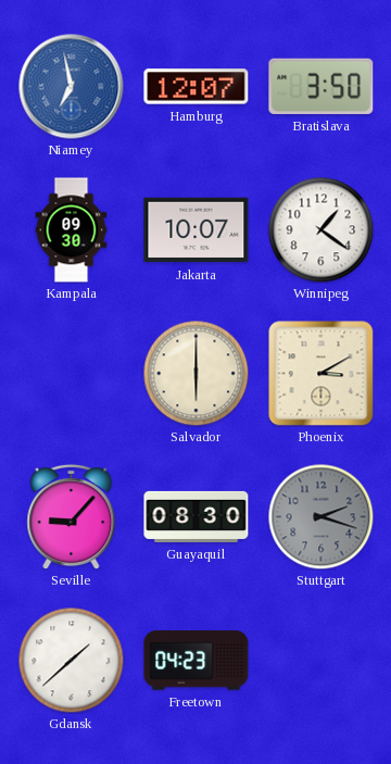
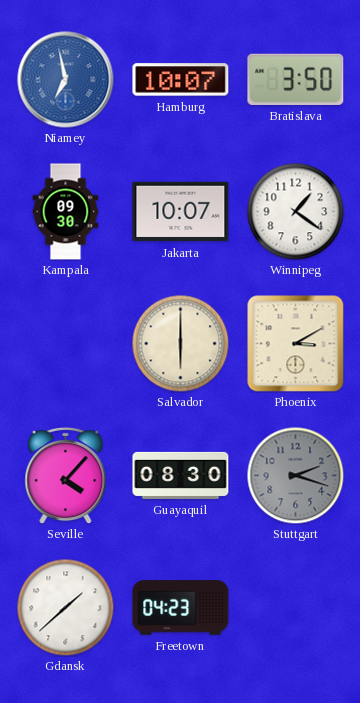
Hamburg: 12:07 -> 10:07
Seville: 9:07 -> 4:07
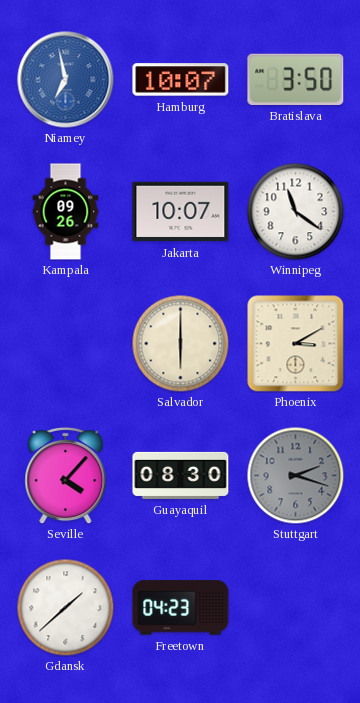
Kampala: 09:30 -> 09:26
Winnipeg: 1:21 -> 11:21
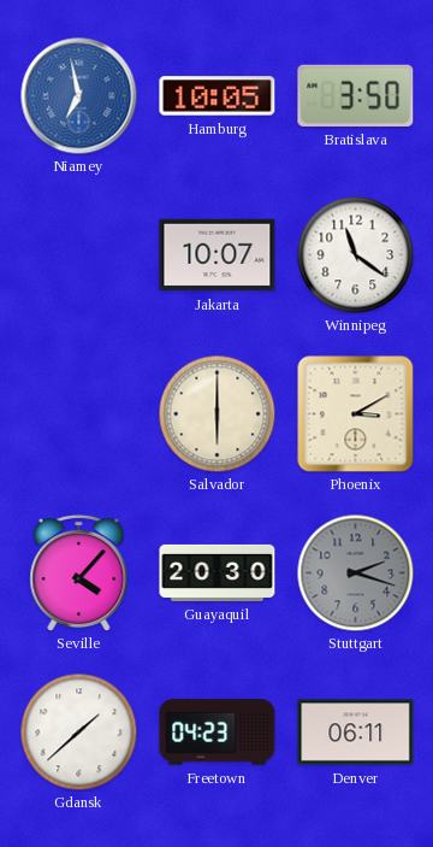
Hamburg: 10:07 -> 10:05
Kampala: 09:26 -> none
Guayaquil: 08:30 -> 20:30
Denver: none -> 06:11
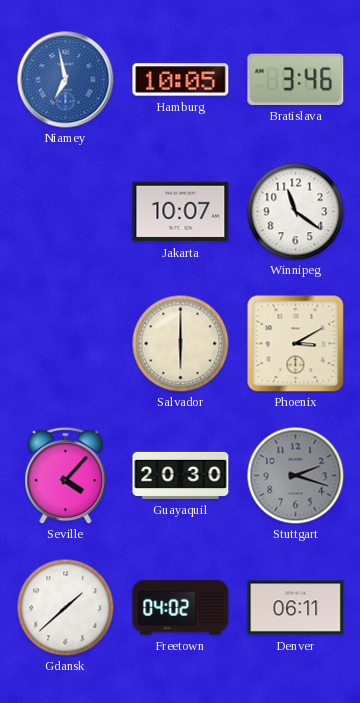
Bratislava: 3:50 -> 3:46
Freetown: 04:23 -> 04:02
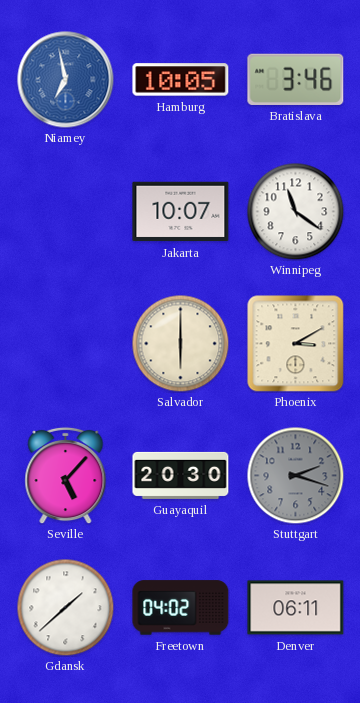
Seville: 4:07 -> 5:07
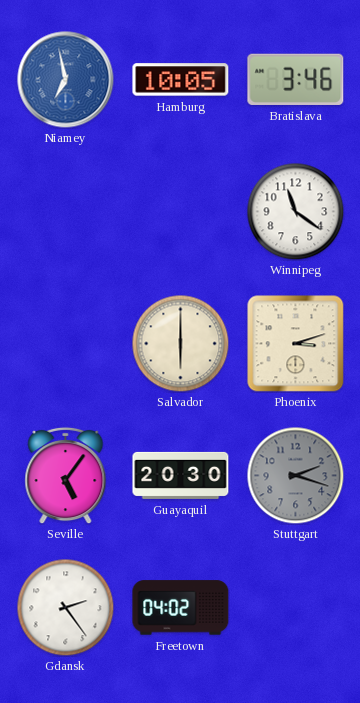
Jakarta: 10:07 -> none
Phoenix: 3:10 -> 3:12
Seville: 5:07 -> 5:06
Gdansk: 1:38 -> 2:24
Denver: 06:11 -> none
